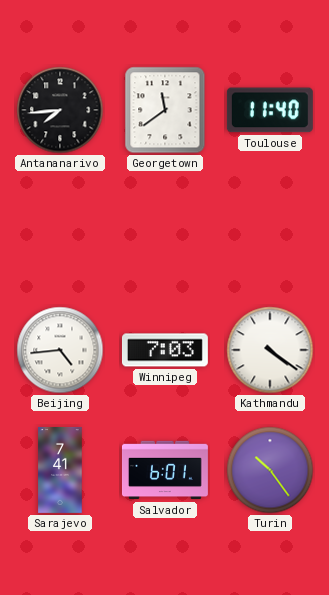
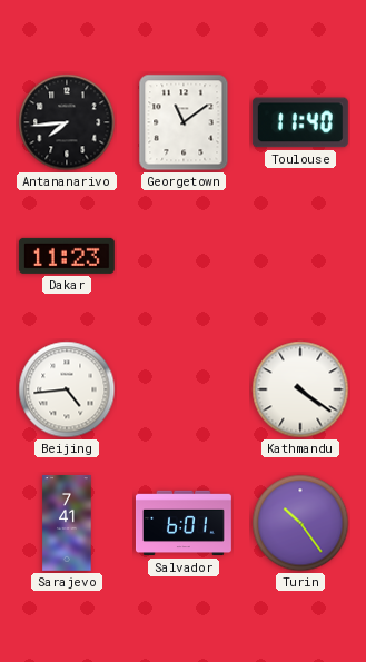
Georgetown: 11:39 -> 11:09
Dakar: none -> 11:23
Winnipeg: 7:03 -> none
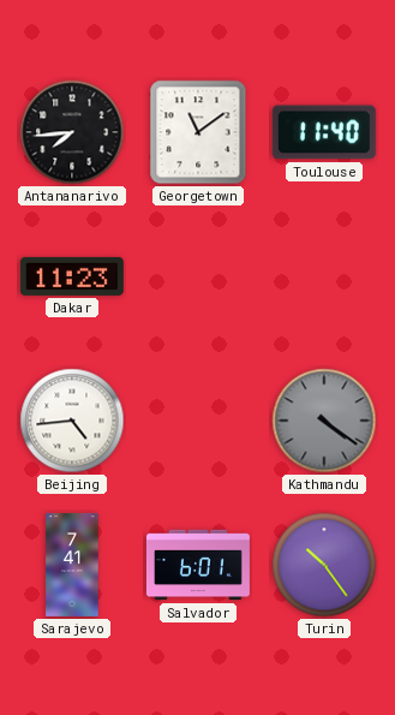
Kathmandu dial: white -> grey
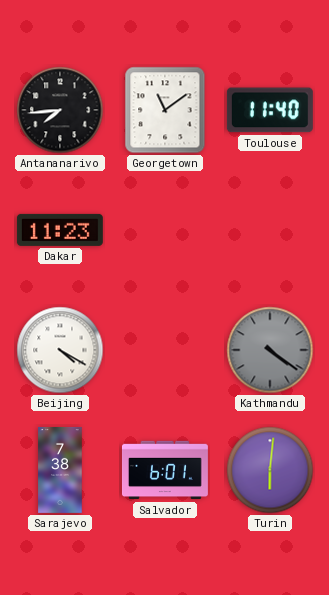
Beijing: 4:44 -> 4:20
Sarajevo: 7:41 -> 7:38
Turin: 10:24 -> 6:01
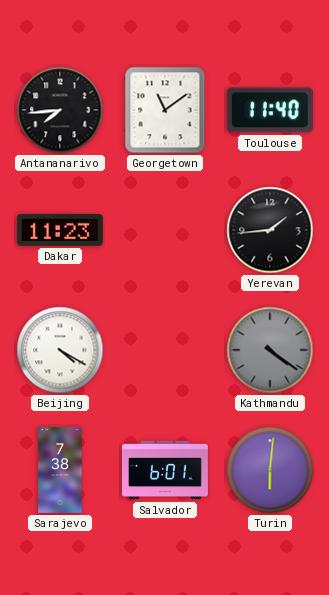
Yerevan: none -> 1:44
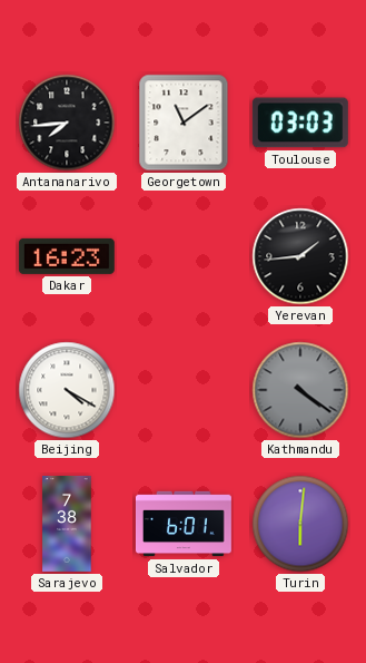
Toulouse: 11:40 -> 03:03
Dakar: 11:23 -> 16:23
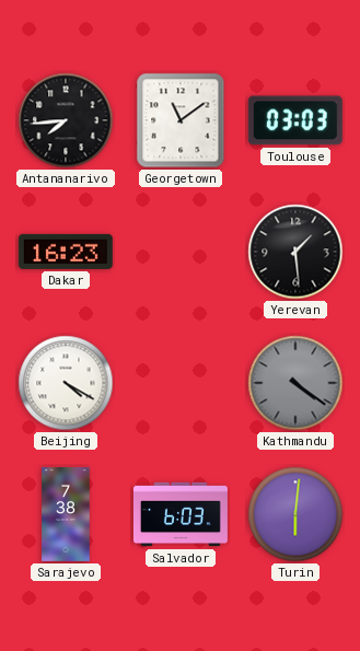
Yerevan: 1:44 -> 1:29
Salvador: 6:01 -> 6:03
